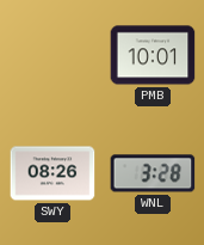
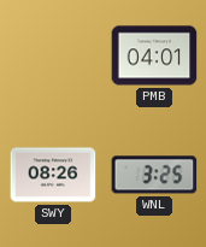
PMB: 10:01 -> 04:01
WNL: 3:28 -> 3:25
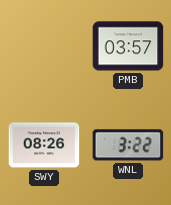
PMB: 04:01 -> 03:57
WNL: 3:25 -> 3:22
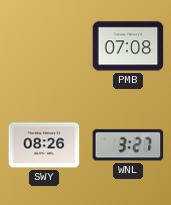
PMB: 03:57 -> 07:08
WNL: 3:22 -> 3:27
